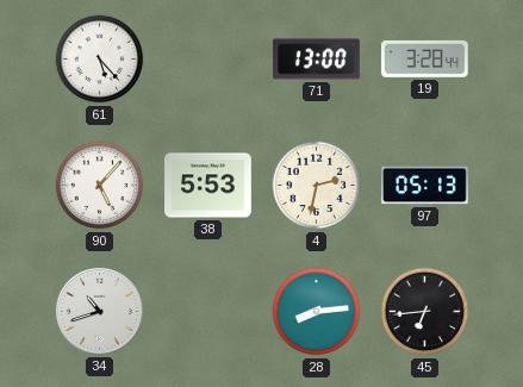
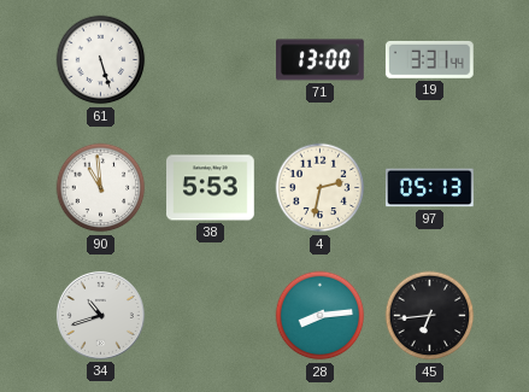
61: 5:23 -> 5:27
19: 3:28 -> 3:31
90: 5:07 -> 10:59
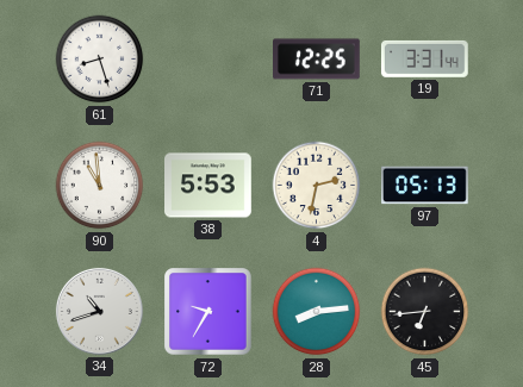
61: 5:27 -> 8:27
71: 13:00 -> 12:25
72: none -> 9:35
